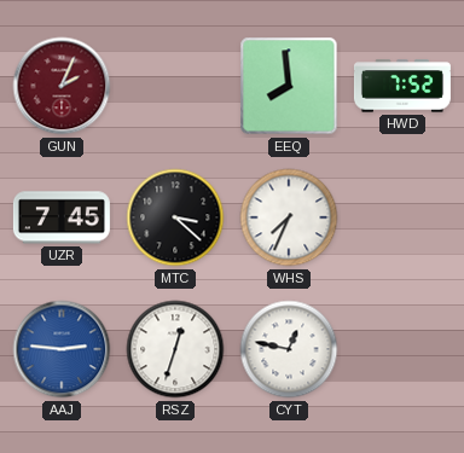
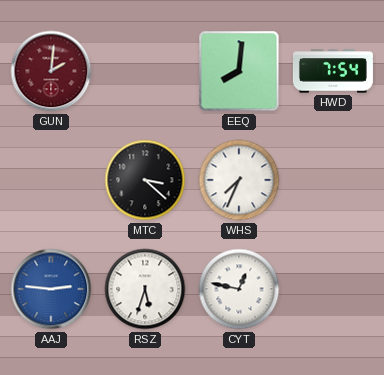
GUN: 2:04 -> 2:01
EEQ: 7:59 -> 8:01
HWD: 7:52 -> 7:54
UZR: 7:45 -> none
RSZ: 12:33 -> 5:33
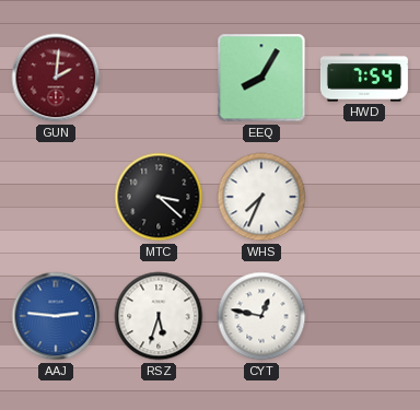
EEQ: 8:01 -> 8:05
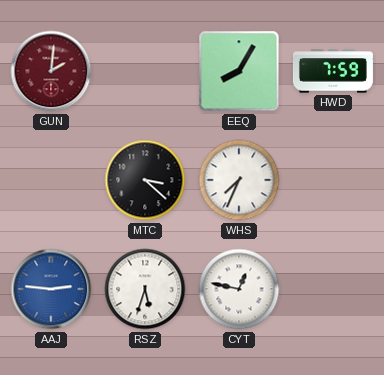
HWD: 7:54 -> 7:59
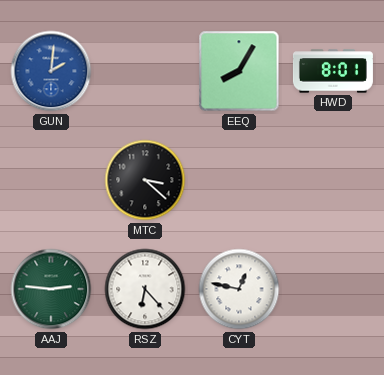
GUN dial: burgundy -> blue
HWD: 7:59 -> 8:01
WHS: 7:34 -> none
AAJ dial: blue -> green
RSZ: 5:33 -> 6:23
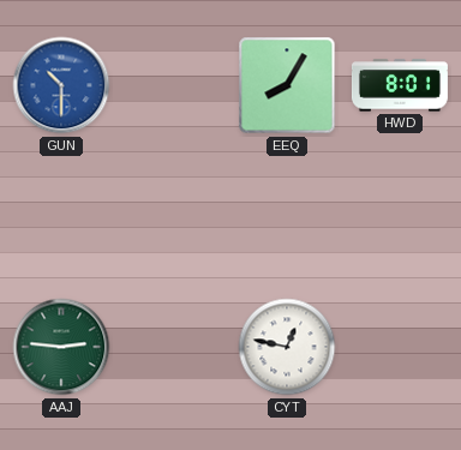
GUN: 2:01 -> 10:30
MTC: 3:22 -> none
RSZ: 6:23 -> none
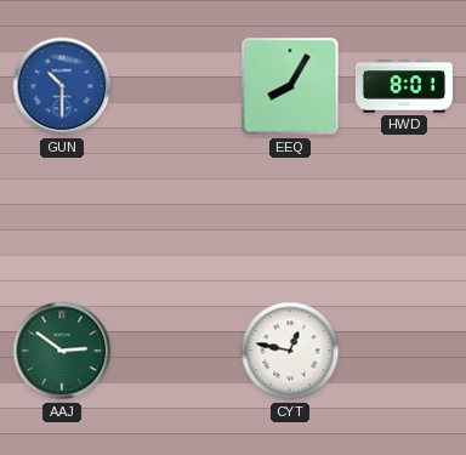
AAJ: 2:46 -> 2:51
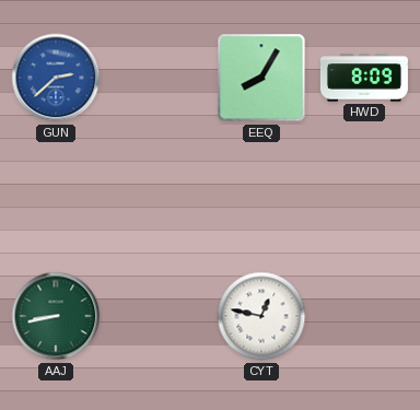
GUN: 10:30 -> 2:38
HWD: 8:01 -> 8:09
AAJ: 2:51 -> 8:43
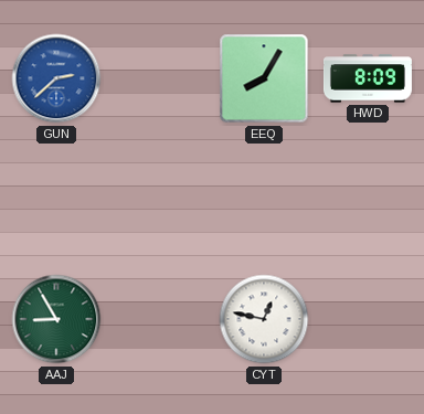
AAJ: 8:43 -> 8:55
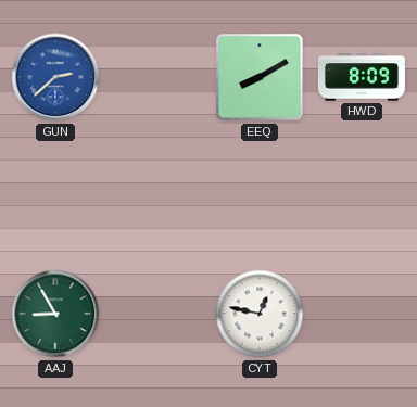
EEQ: 8:05 -> 8:10
